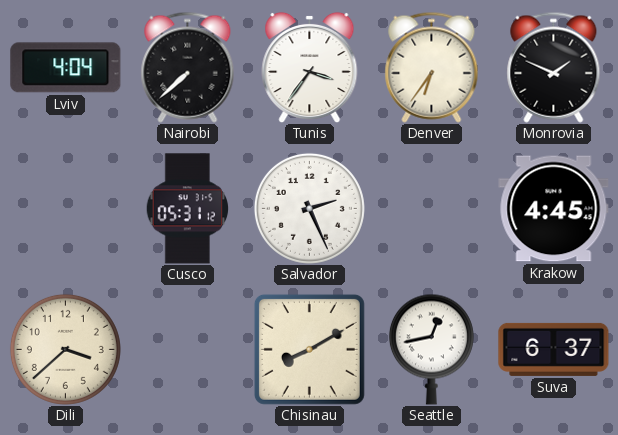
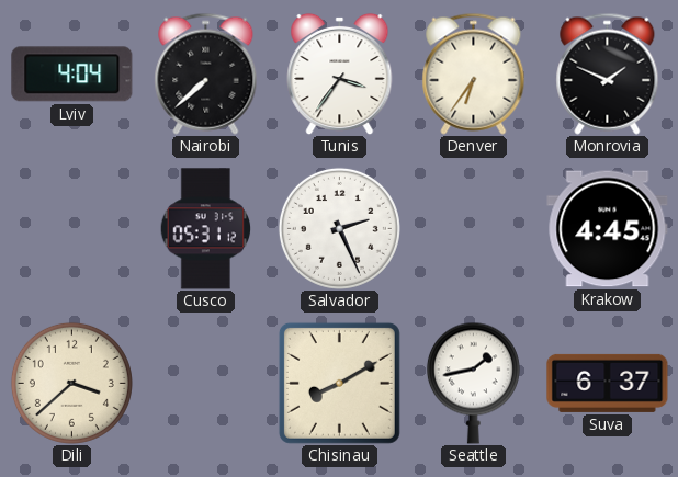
Seattle: 12:43 -> 1:43
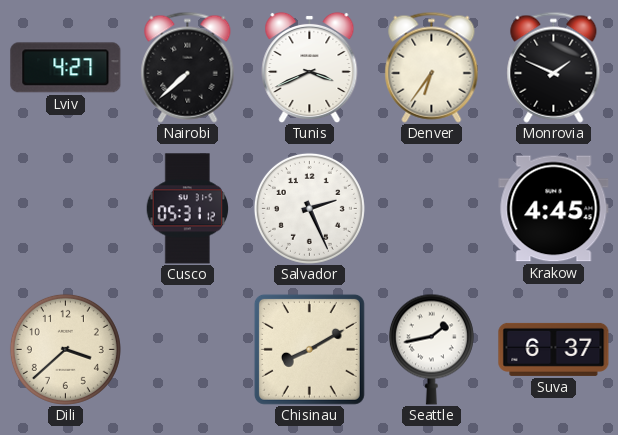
Lviv: 4:04 -> 4:27
Tunis: 3:36 -> 3:41
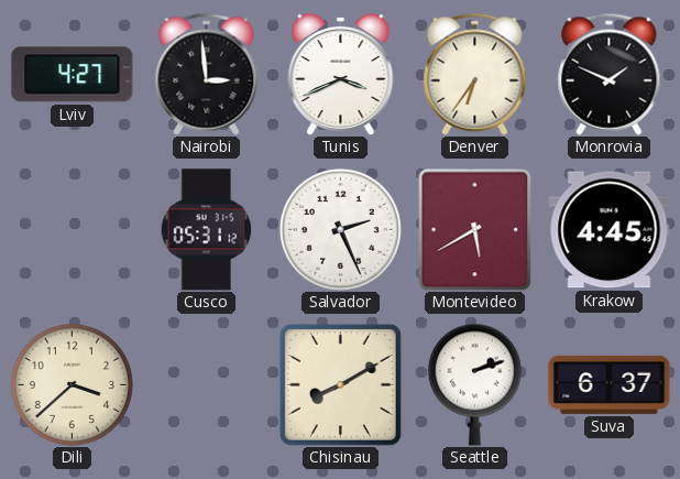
Nairobi: 7:38 -> 2:59
Montevideo: none -> 5:40
Seattle: 1:43 -> 2:12
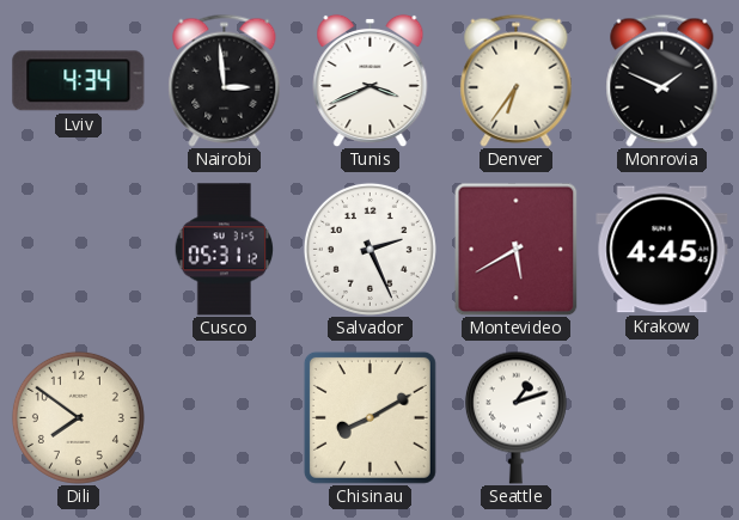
Lviv: 4:27 -> 4:34
Dili: 3:38 -> 7:51
Seattle: 2:12 -> 1:12
Suva: 6:37 -> none
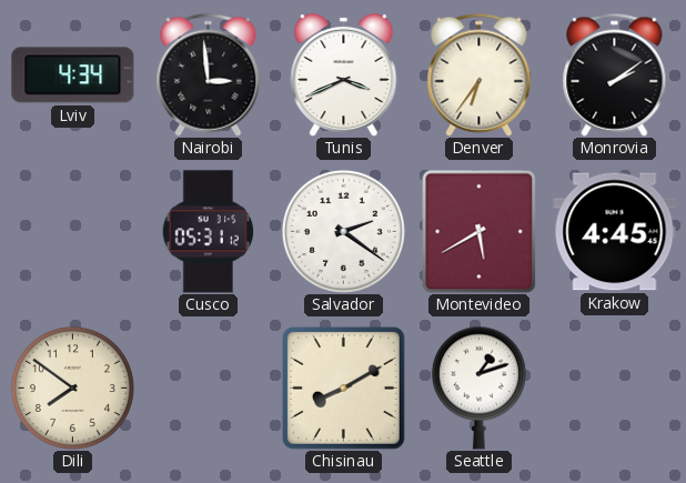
Monrovia: 1:49 -> 2:09
Salvador: 2:26 -> 2:21
